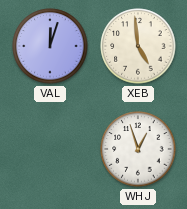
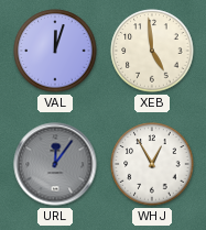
URL: none -> 12:06
WHJ: 12:57 -> 12:55
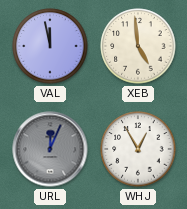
VAL: 12:03 -> 11:58
URL: 12:06 -> 12:04
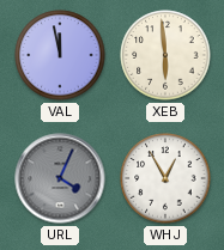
XEB: 4:59 -> 5:59
URL: 12:04 -> 4:04
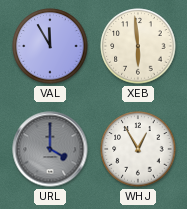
VAL: 11:58 -> 11:55
URL: 4:04 -> 4:00
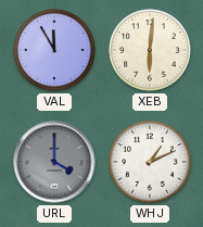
XEB: 5:59 -> 6:01
WHJ: 12:55 -> 1:11
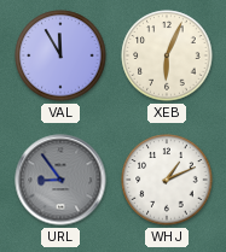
XEB: 6:01 -> 6:04
URL: 4:00 -> 8:54
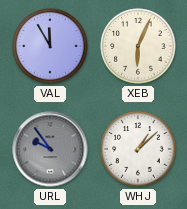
URL: 8:54 -> 9:54
WHJ: 1:11 -> 1:08
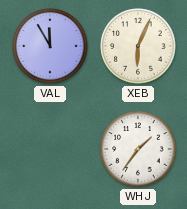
URL: 9:54 -> none
WHJ: 1:08 -> 1:36
